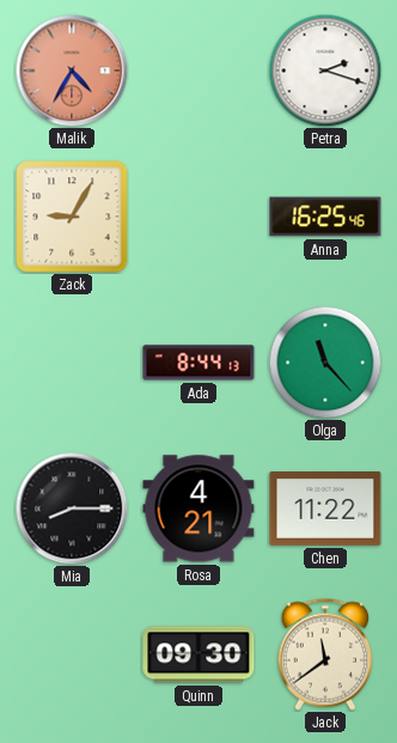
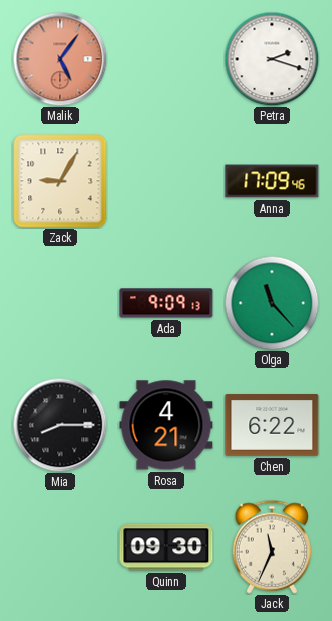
Malik: 4:35 -> 5:06
Anna: 16:25 -> 17:09
Ada: 8:44 -> 9:09
Chen: 11:22 -> 6:22
Jack: 11:39 -> 11:34
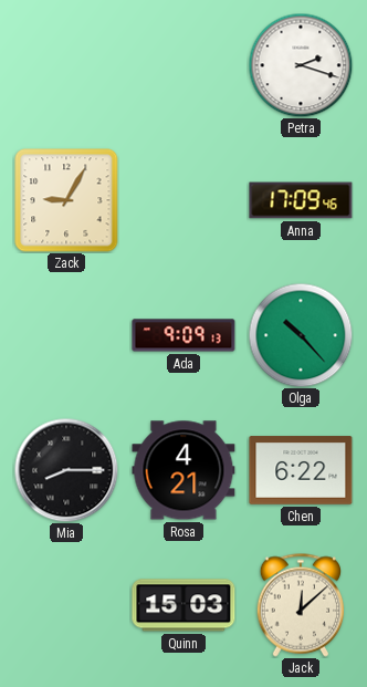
Malik: 5:06 -> none
Olga: 11:23 -> 10:23
Quinn: 09:30 -> 15:03
Jack: 11:34 -> 12:08
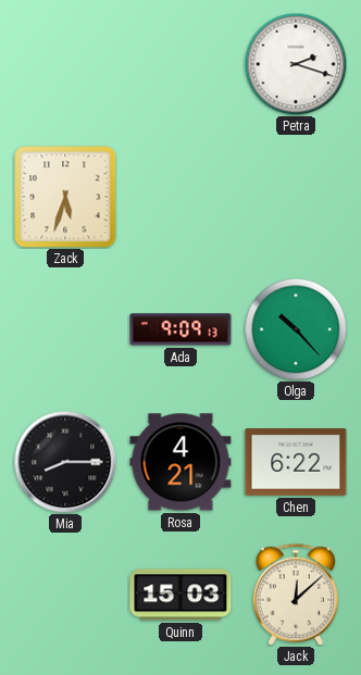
Zack: 9:05 -> 5:33
Anna: 17:09 -> none
